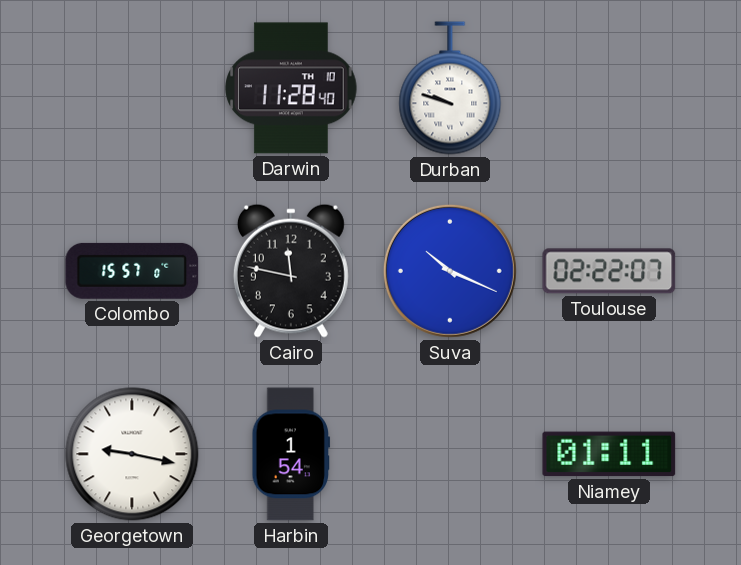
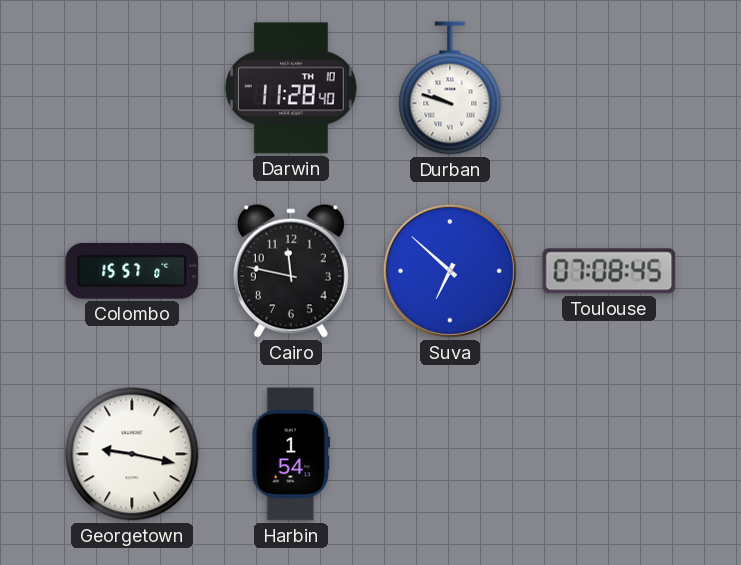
Suva: 10:19 -> 6:52
Toulouse: 02:22 -> 07:08
Niamey: 01:11 -> none
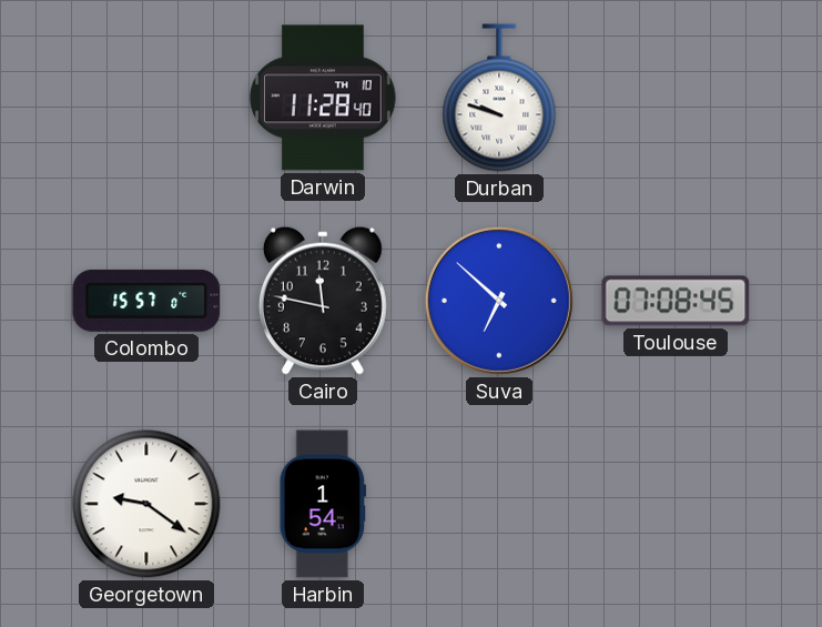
Georgetown: 9:17 -> 9:21
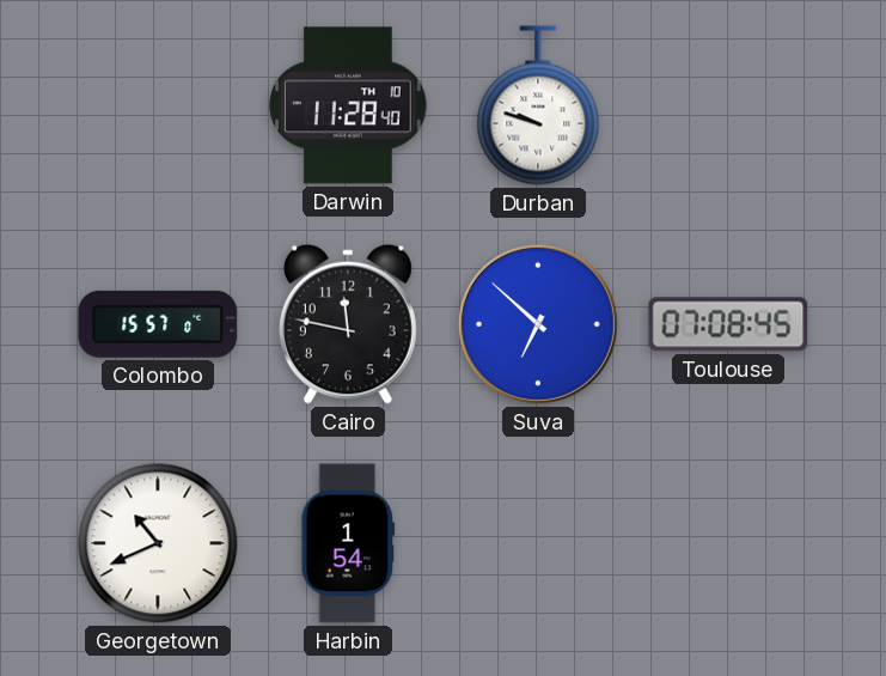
Georgetown: 9:21 -> 10:41
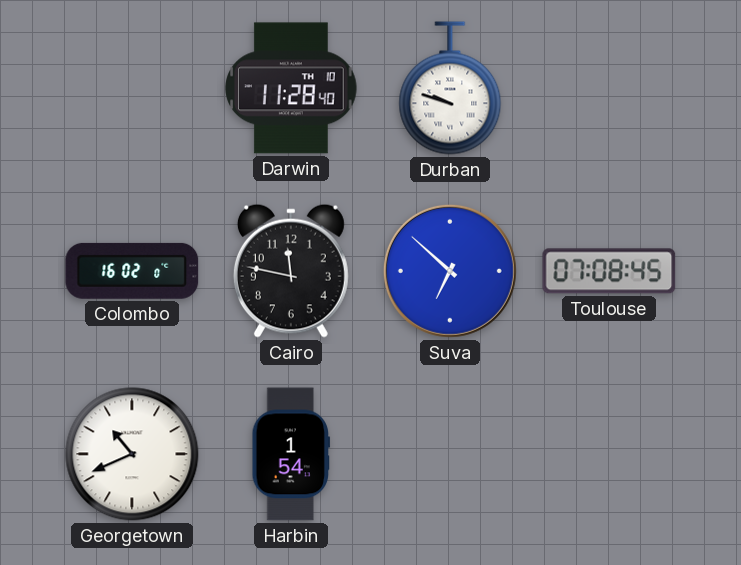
Colombo: 15:57 -> 16:02
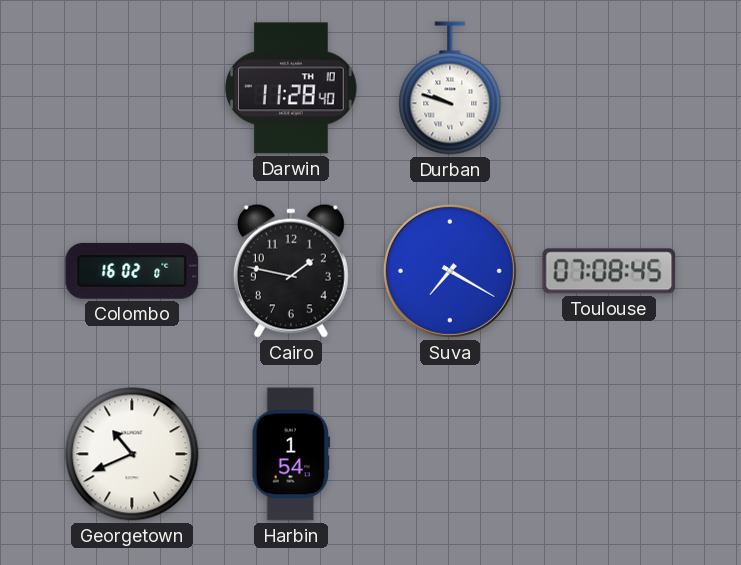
Cairo: 11:47 -> 1:47
Suva: 6:52 -> 7:20
